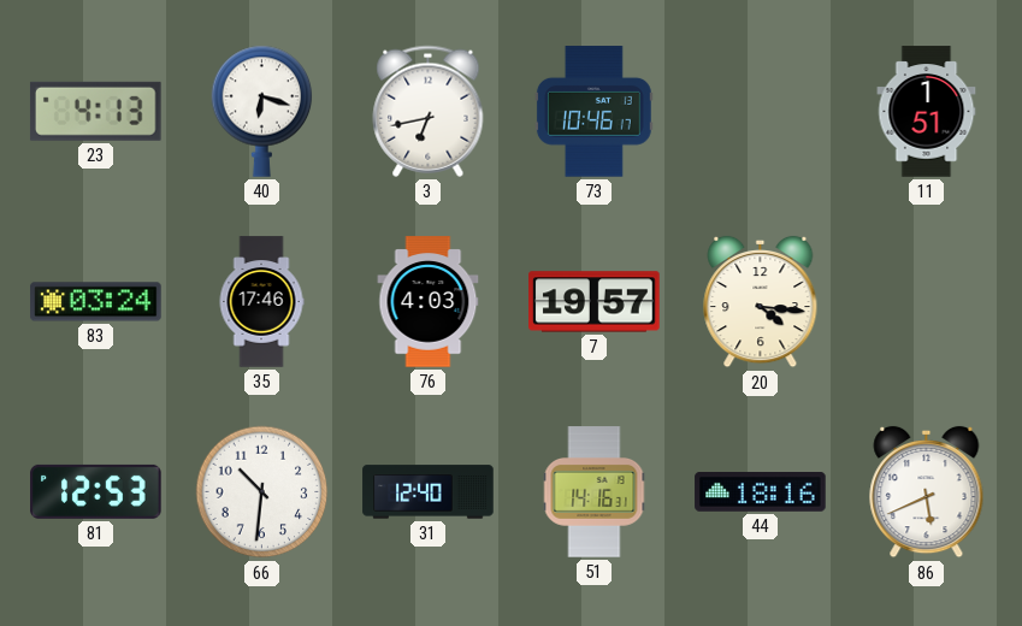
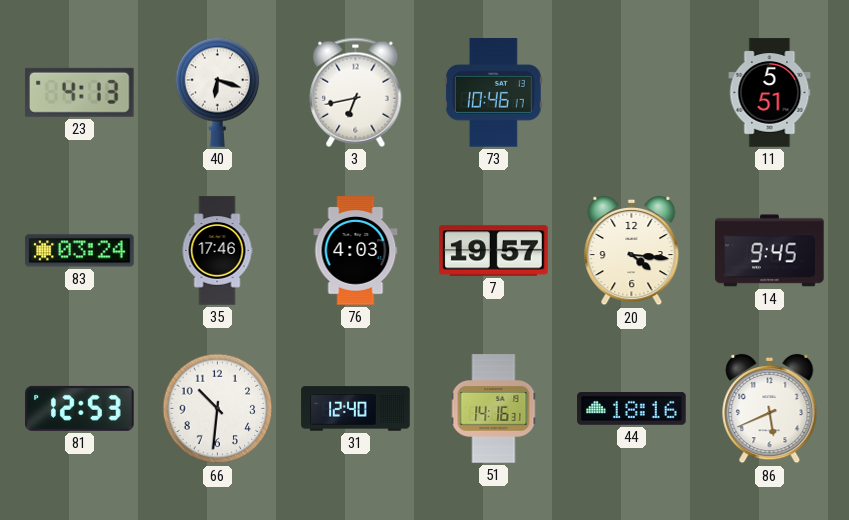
11: 1:51 -> 5:51
14: none -> 9:45
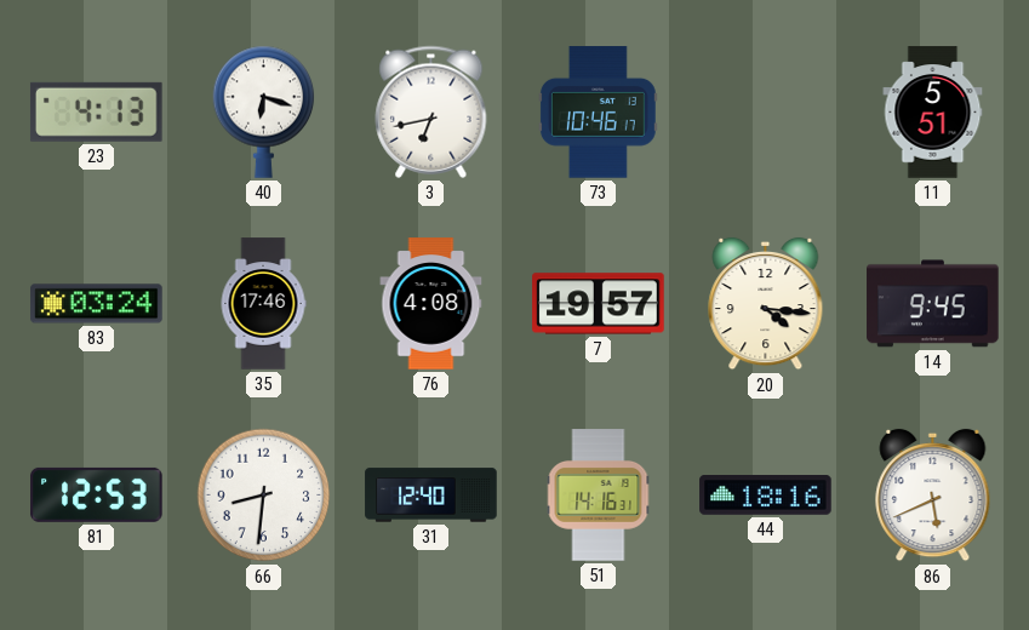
76: 4:03 -> 4:08
66: 10:31 -> 8:31
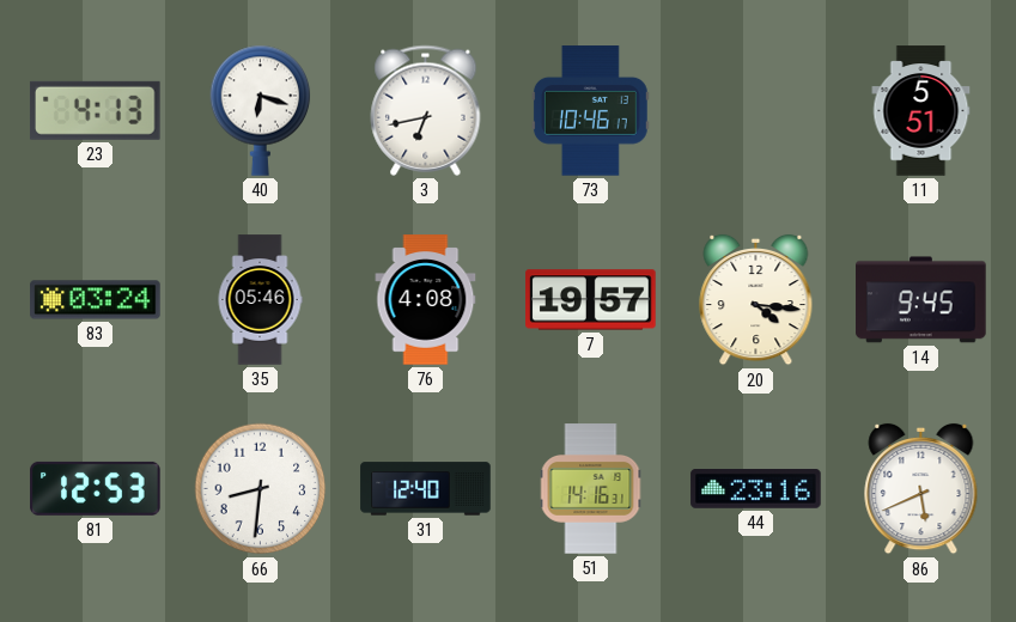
35: 17:46 -> 05:46
44: 18:16 -> 23:16
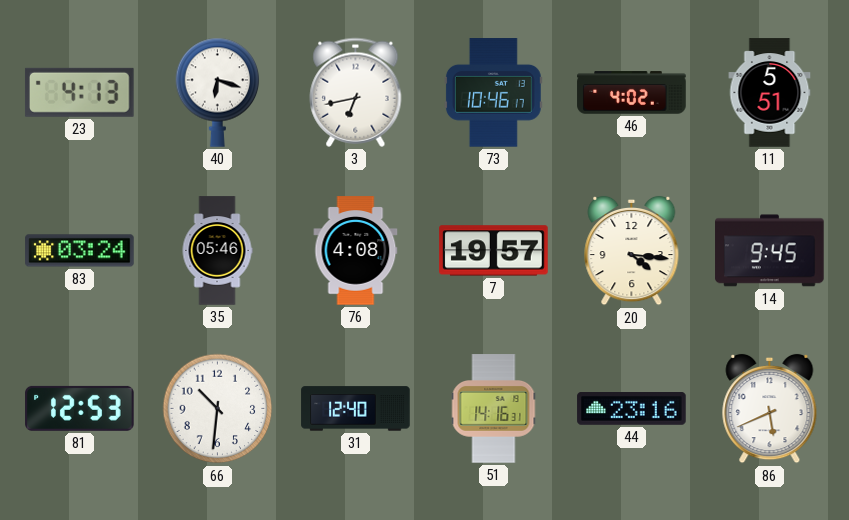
46: none -> 4:02
66: 8:31 -> 10:31
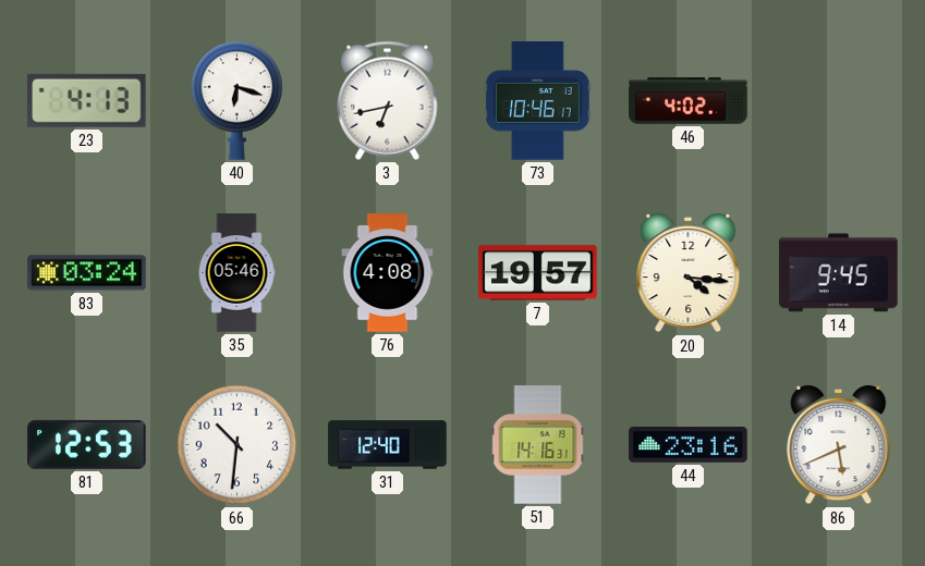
11: 5:51 -> none
